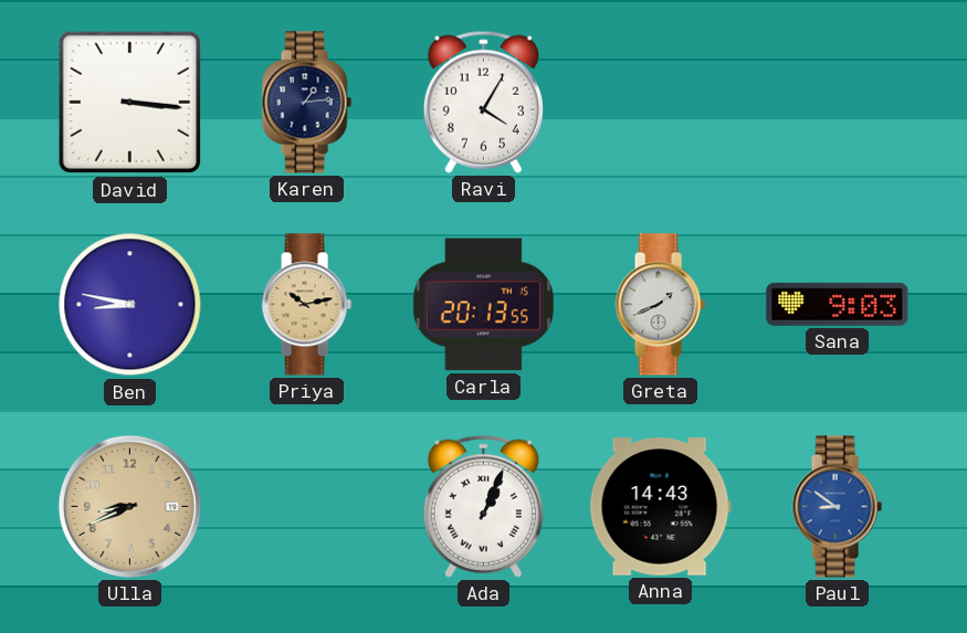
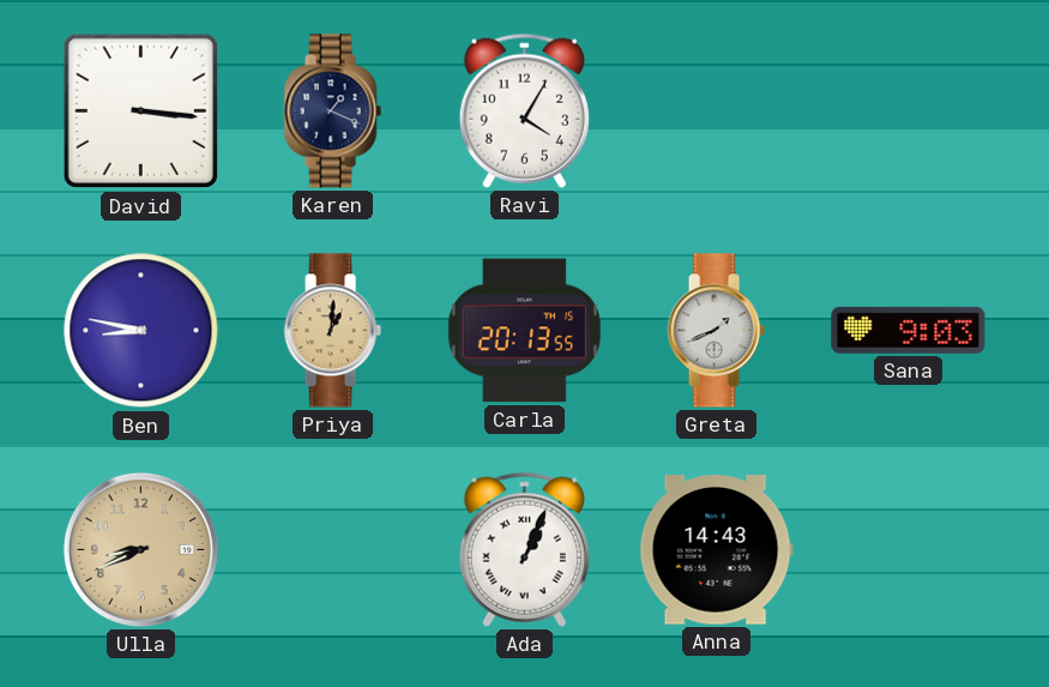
Karen: 1:14 -> 1:19
Priya: 10:13 -> 1:01
Paul: 8:51 -> none
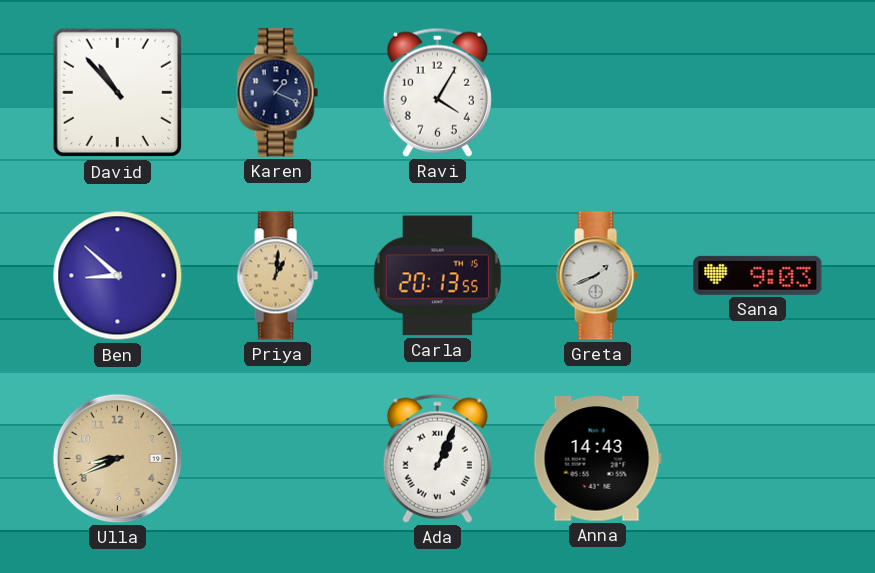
David: 3:16 -> 10:53
Ben: 8:47 -> 8:52
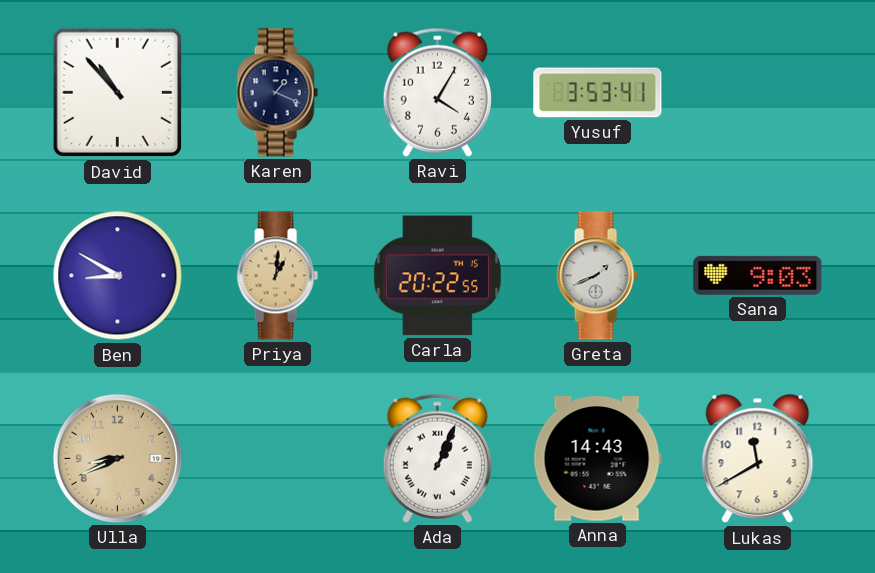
Yusuf: none -> 3:53
Ben: 8:52 -> 8:50
Carla: 20:13 -> 20:22
Lukas: none -> 11:40
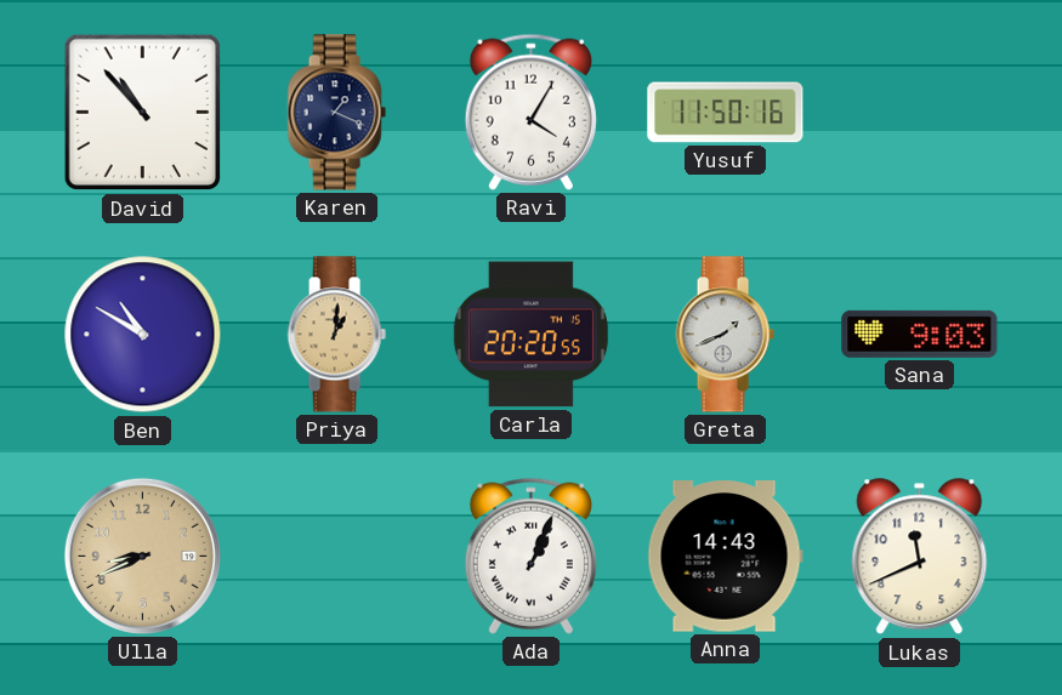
Yusuf: 3:53 -> 11:50
Ben: 8:50 -> 10:50
Carla: 20:22 -> 20:20
Lukas: 11:40 -> 11:41
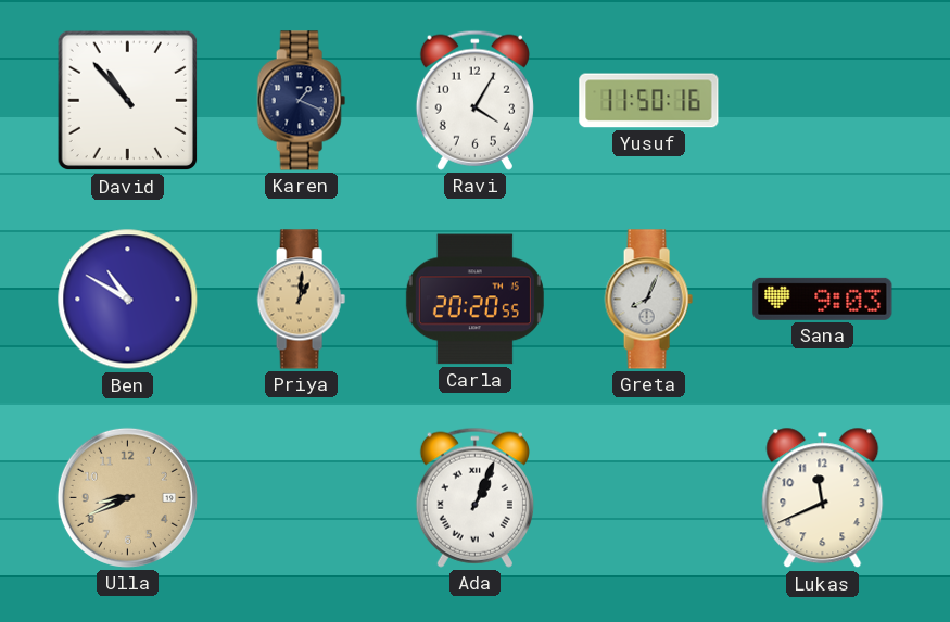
Greta: 1:41 -> 8:04
Anna: 14:43 -> none
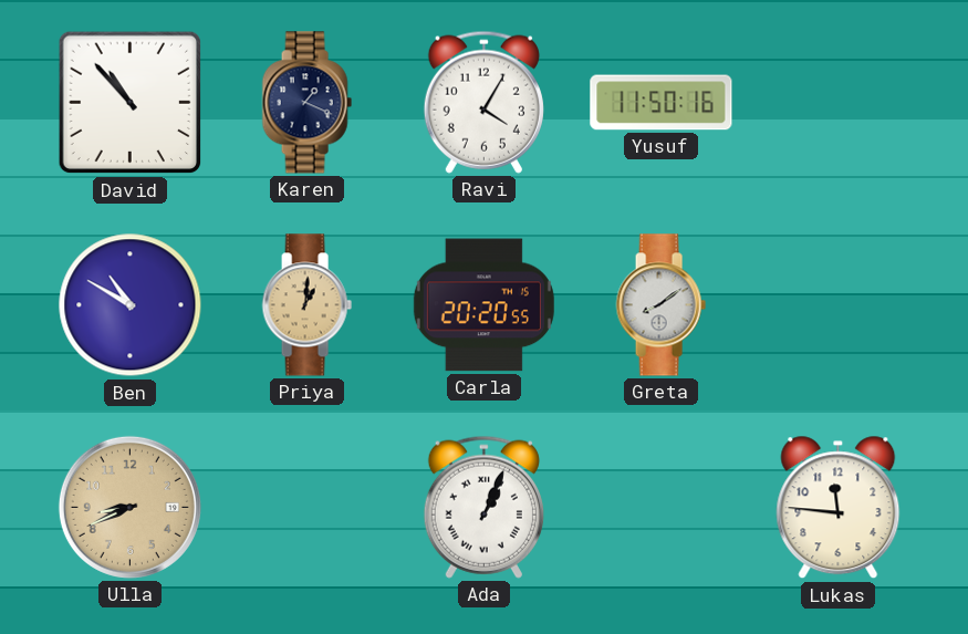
Greta: 8:04 -> 8:09
Sana: 9:03 -> none
Lukas: 11:41 -> 11:46
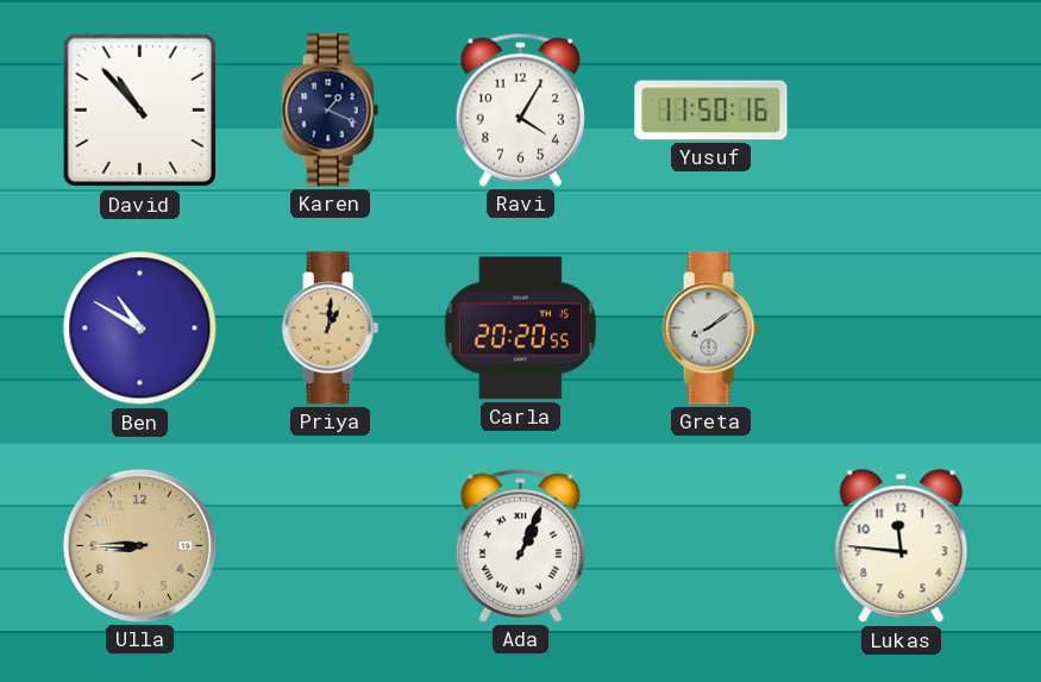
Ulla: 8:41 -> 8:45
